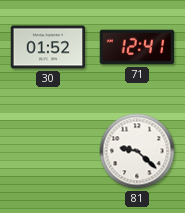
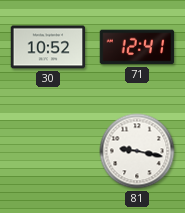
30: 01:52 -> 10:52
81: 9:22 -> 9:17
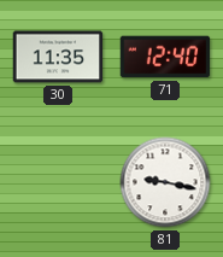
30: 10:52 -> 11:35
71: 12:41 -> 12:40
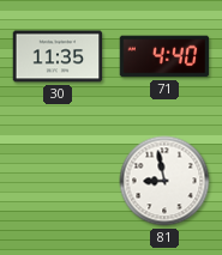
71: 12:40 -> 4:40
81: 9:17 -> 8:58
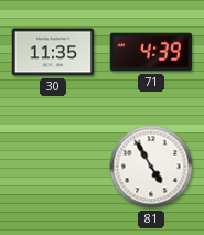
71: 4:40 -> 4:39
81: 8:58 -> 4:55
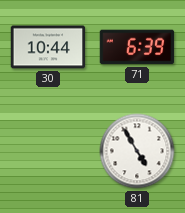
30: 11:35 -> 10:44
71: 4:39 -> 6:39
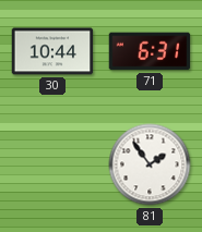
71: 6:39 -> 6:31
81: 4:55 -> 1:54
